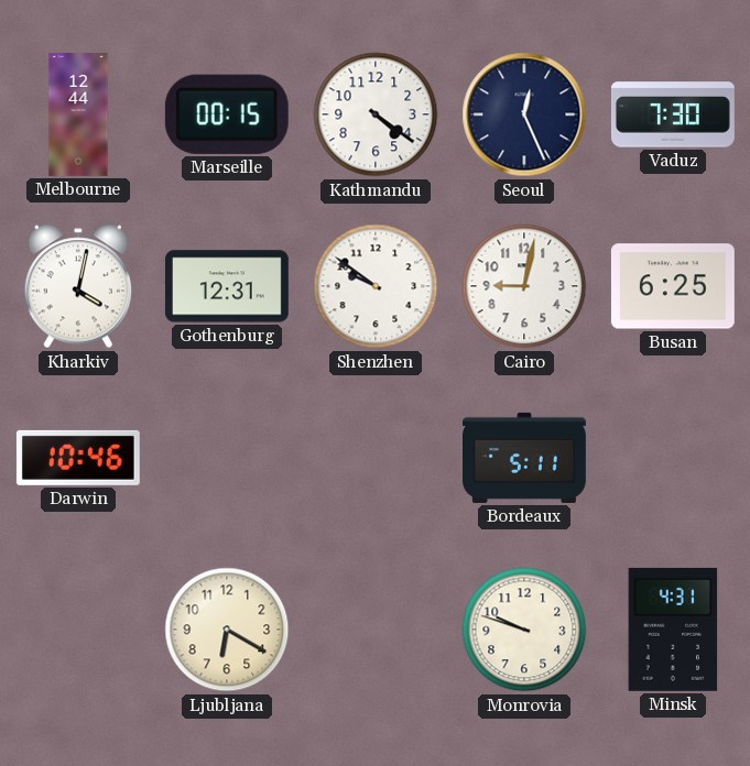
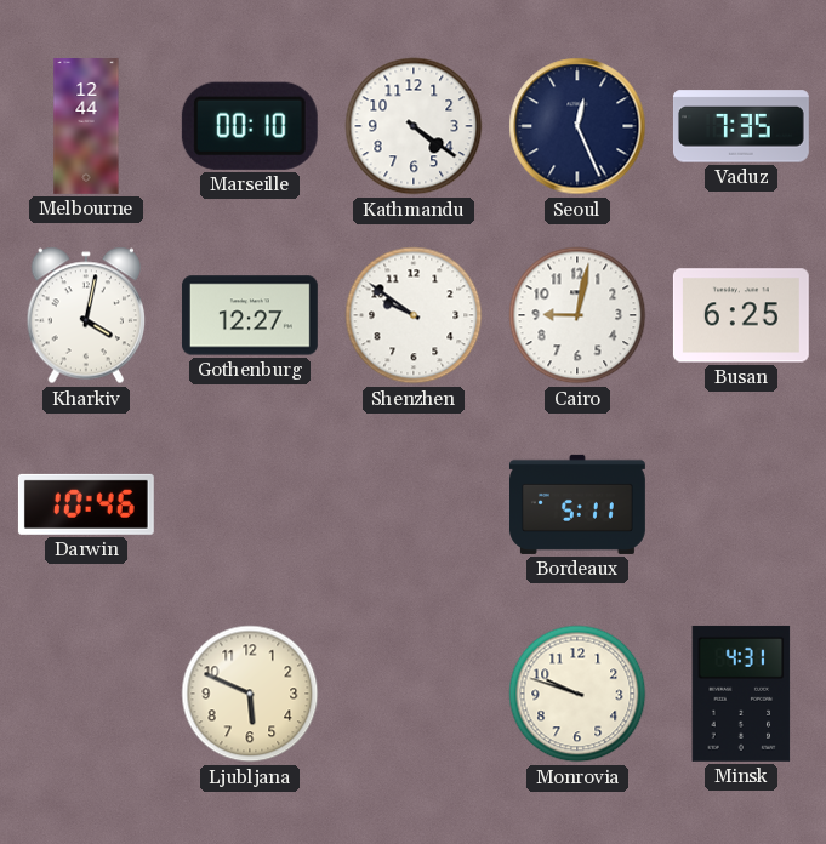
Marseille: 00:15 -> 00:10
Vaduz: 7:30 -> 7:35
Gothenburg: 12:31 -> 12:27
Ljubljana: 6:20 -> 5:49
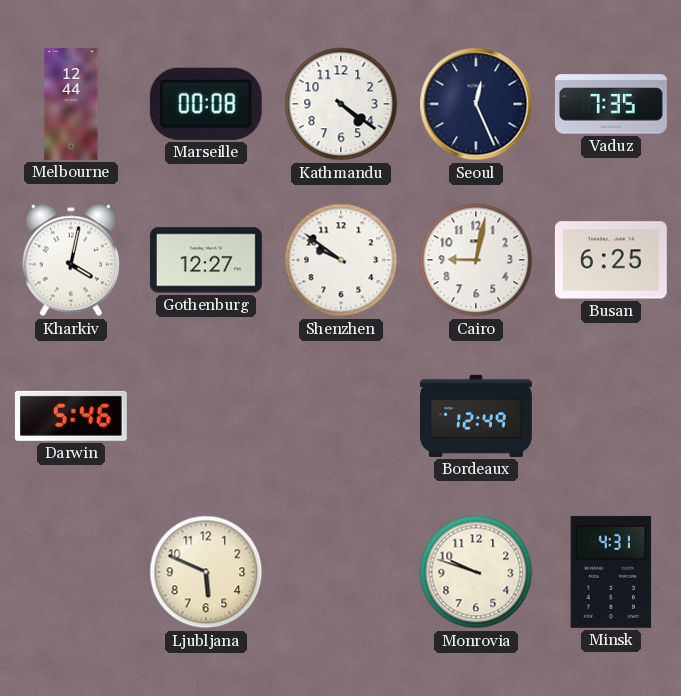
Marseille: 00:10 -> 00:08
Darwin: 10:46 -> 5:46
Bordeaux: 5:11 -> 12:49
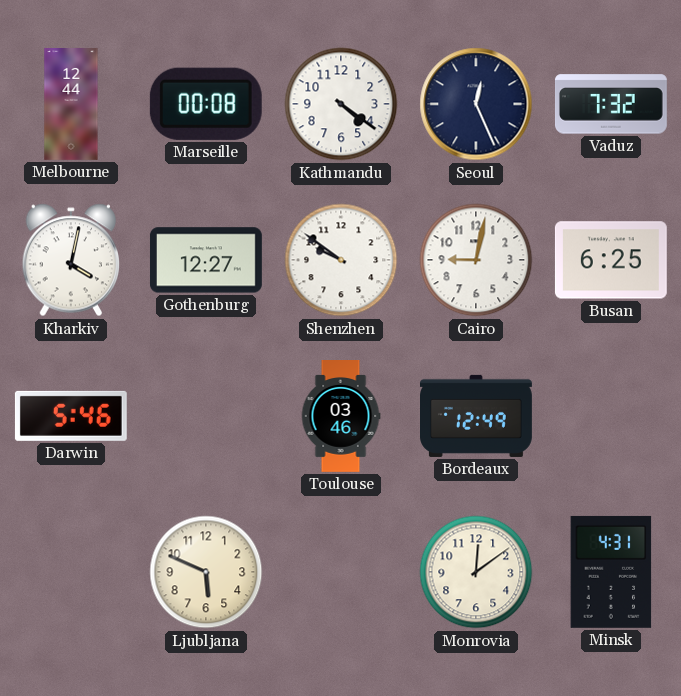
Vaduz: 7:35 -> 7:32
Toulouse: none -> 03:46
Monrovia: 9:48 -> 12:09
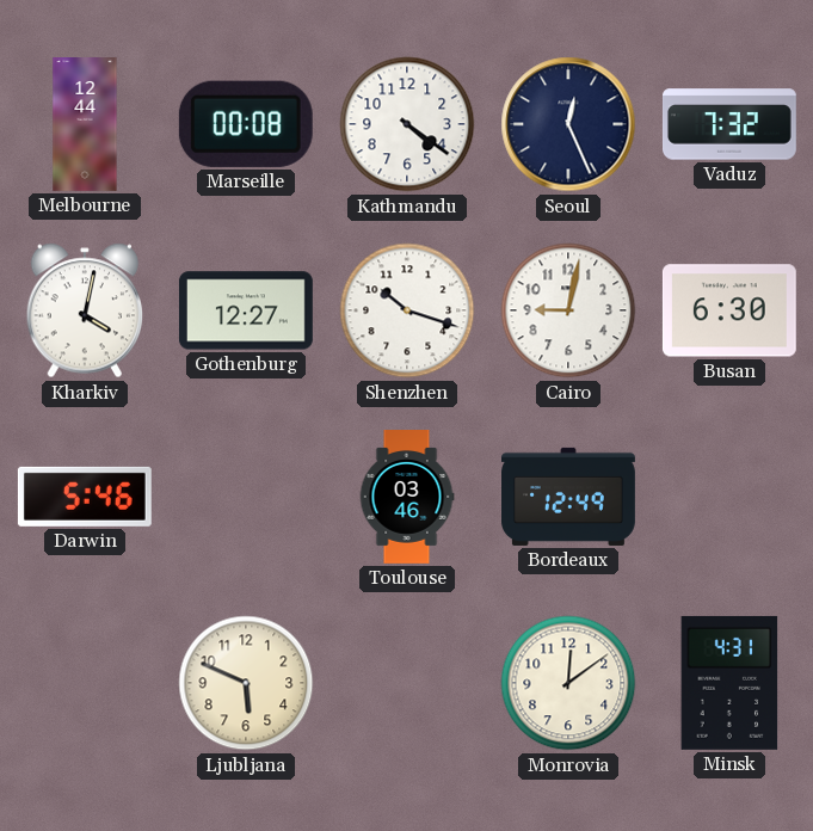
Shenzhen: 9:51 -> 10:18
Busan: 6:25 -> 6:30
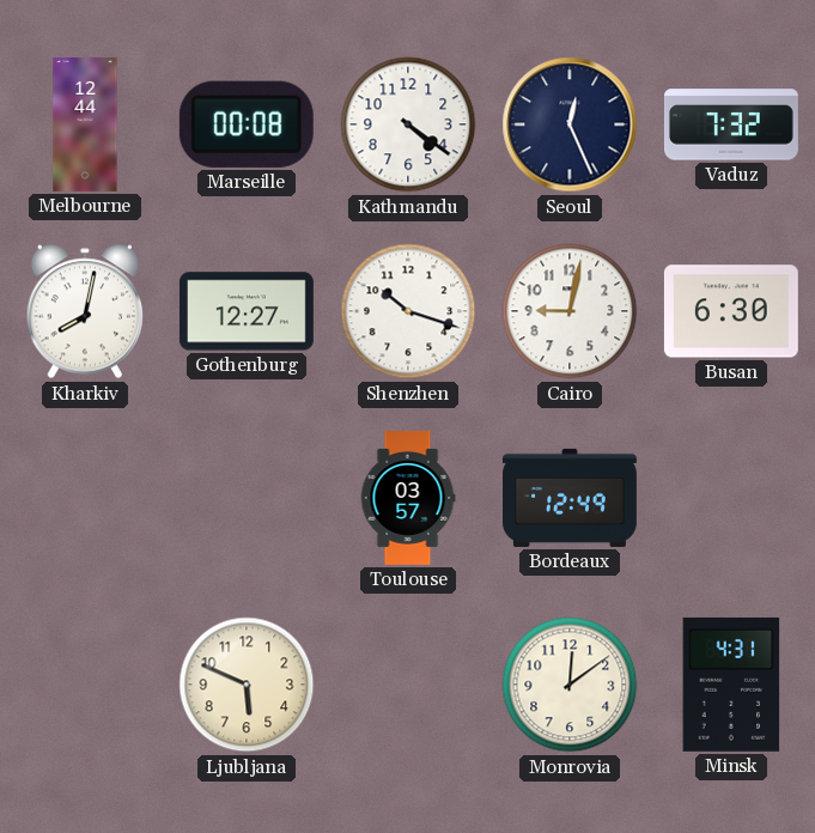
Kharkiv: 4:02 -> 8:02
Darwin: 5:46 -> none
Toulouse: 03:46 -> 03:57
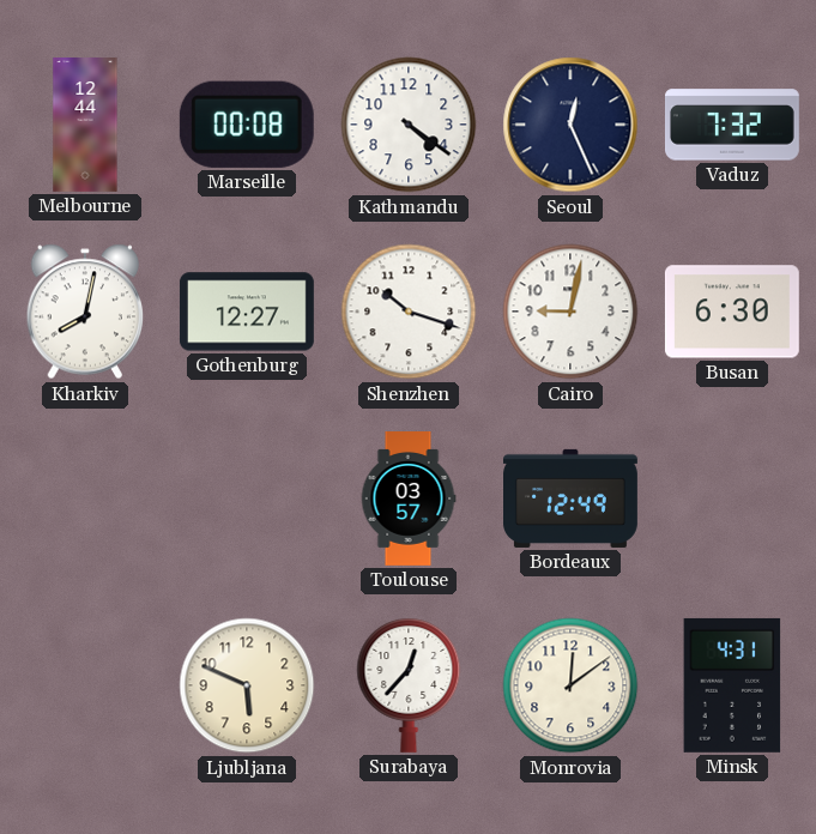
Surabaya: none -> 12:37
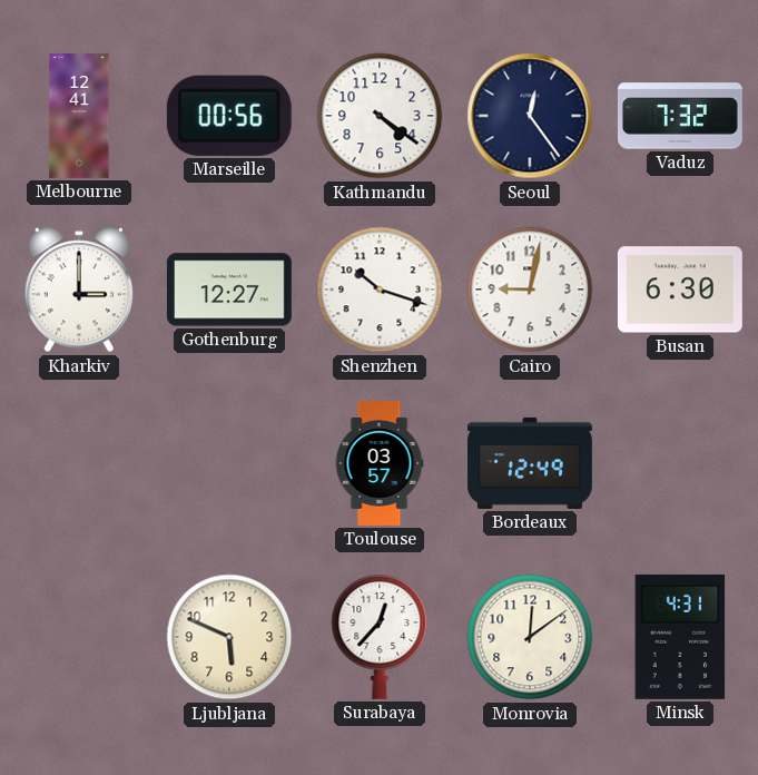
Melbourne: 12:44 -> 12:41
Marseille: 00:08 -> 00:56
Seoul: 12:26 -> 12:24
Kharkiv: 8:02 -> 3:00
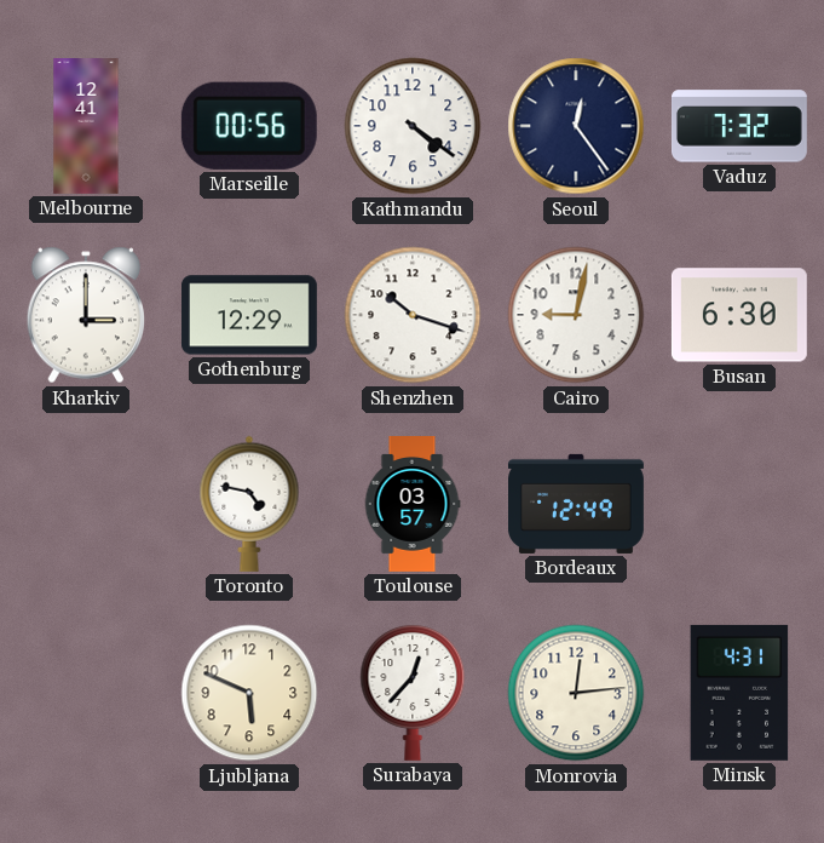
Gothenburg: 12:27 -> 12:29
Toronto: none -> 4:47
Monrovia: 12:09 -> 12:14
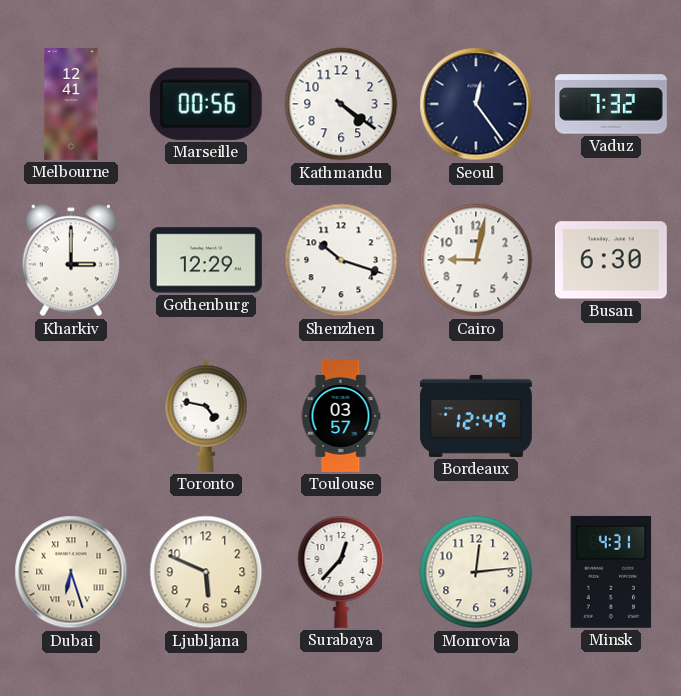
Dubai: none -> 6:27
